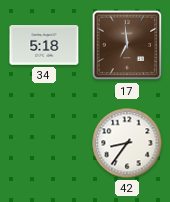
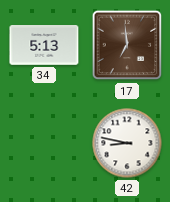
34: 5:18 -> 5:13
42: 8:36 -> 8:47
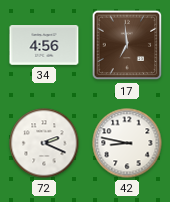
34: 5:13 -> 4:56
72: none -> 2:19
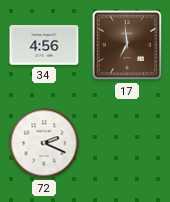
42: 8:47 -> none
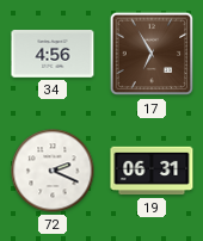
17: 6:59 -> 6:55
19: none -> 06:31
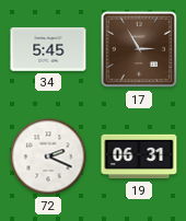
34: 4:56 -> 5:45
17: 6:55 -> 2:55
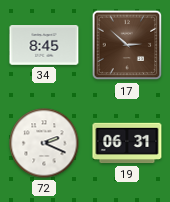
34: 5:45 -> 8:45
17: 2:55 -> 2:52
